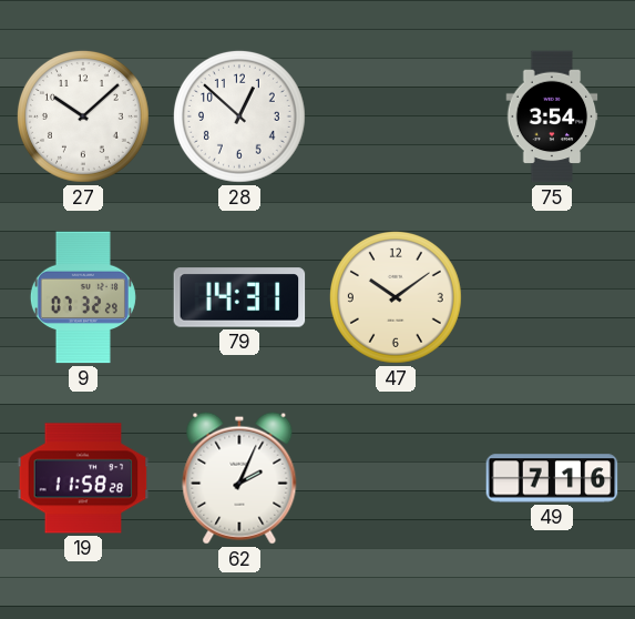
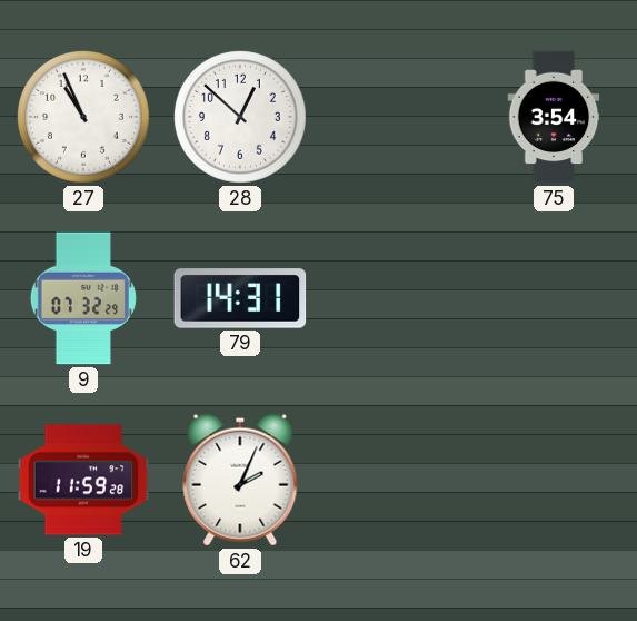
27: 10:08 -> 10:56
47: 10:09 -> none
19: 11:58 -> 11:59
49: 7:16 -> none
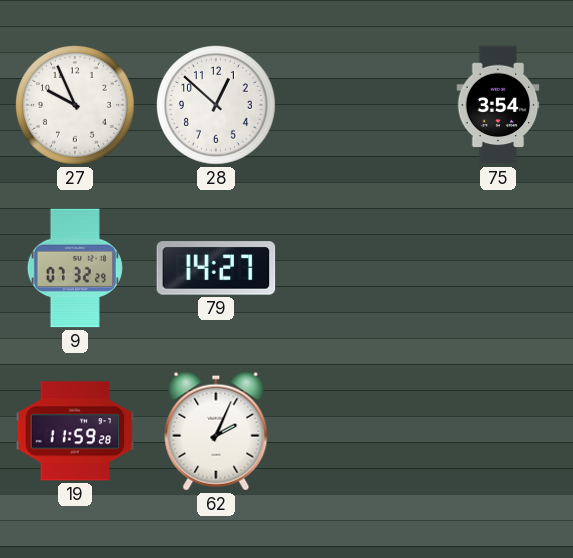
27: 10:56 -> 9:56
79: 14:31 -> 14:27
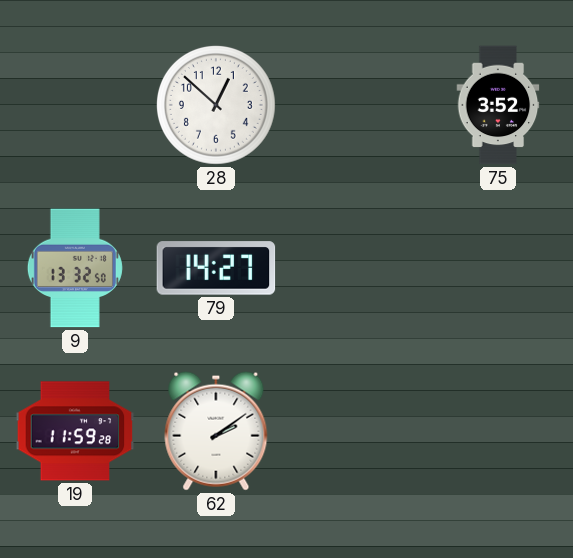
27: 9:56 -> none
75: 3:54 -> 3:52
9: 07:32 -> 13:32
62: 2:04 -> 2:09
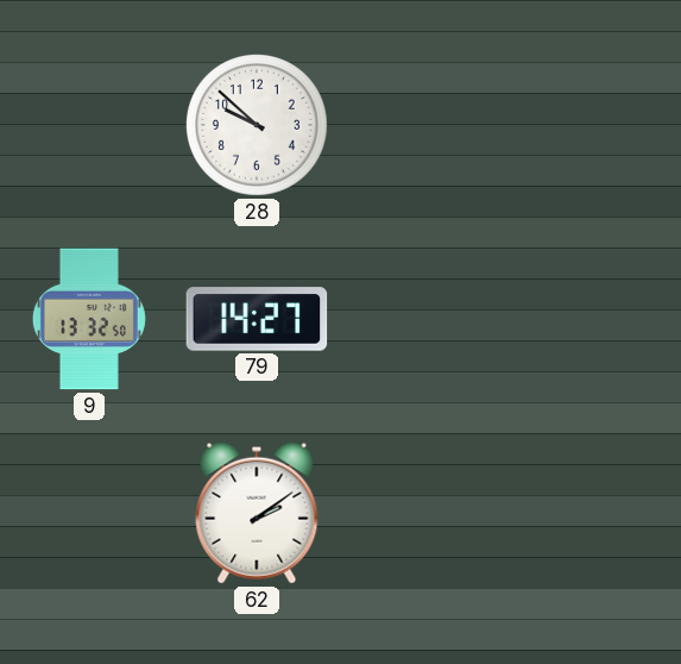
28: 12:52 -> 9:52
75: 3:52 -> none
19: 11:59 -> none
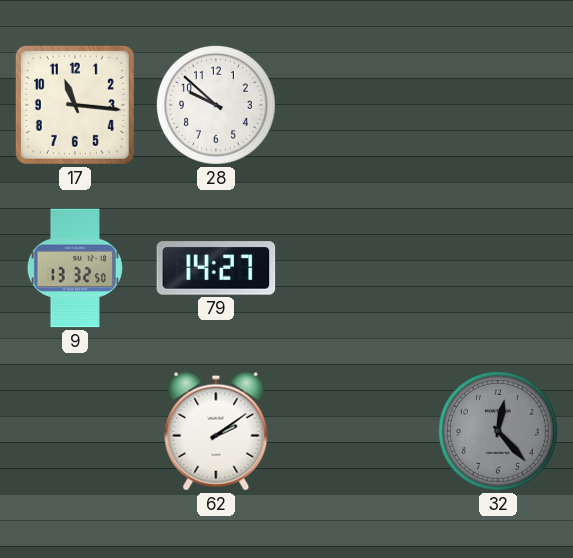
17: none -> 11:16
32: none -> 12:23
